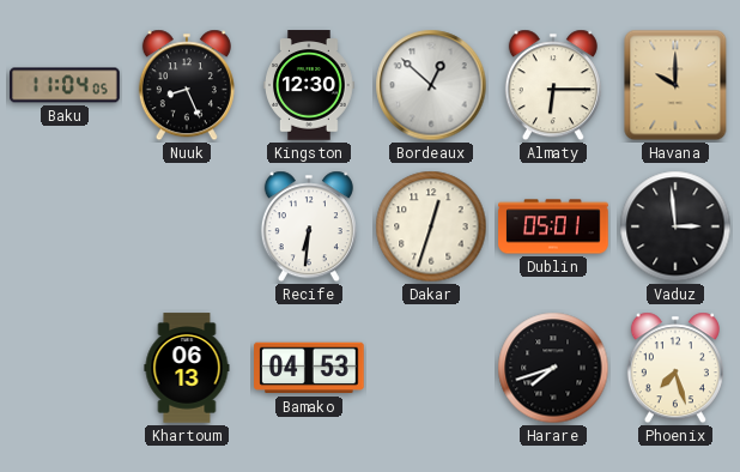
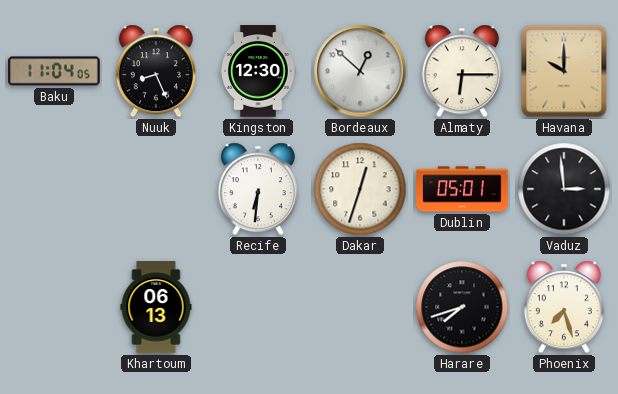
Bamako: 04:53 -> none
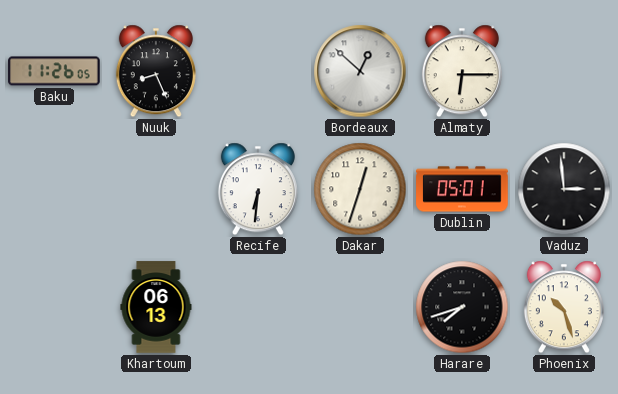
Baku: 11:04 -> 11:26
Kingston: 12:30 -> none
Havana: 10:00 -> none
Phoenix: 7:27 -> 10:27
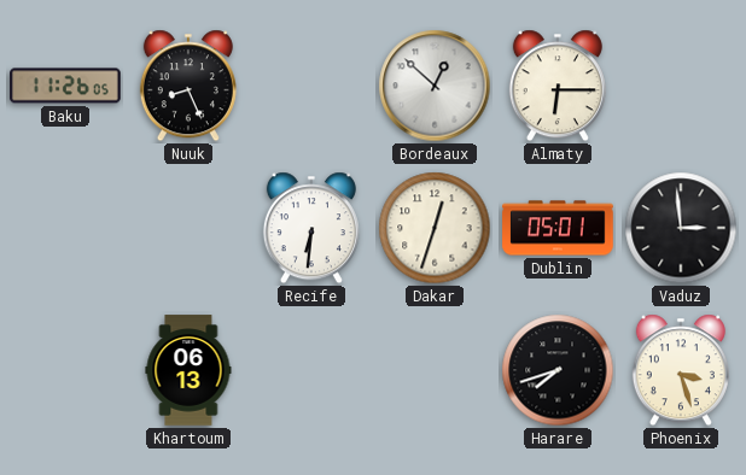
Phoenix: 10:27 -> 3:27
